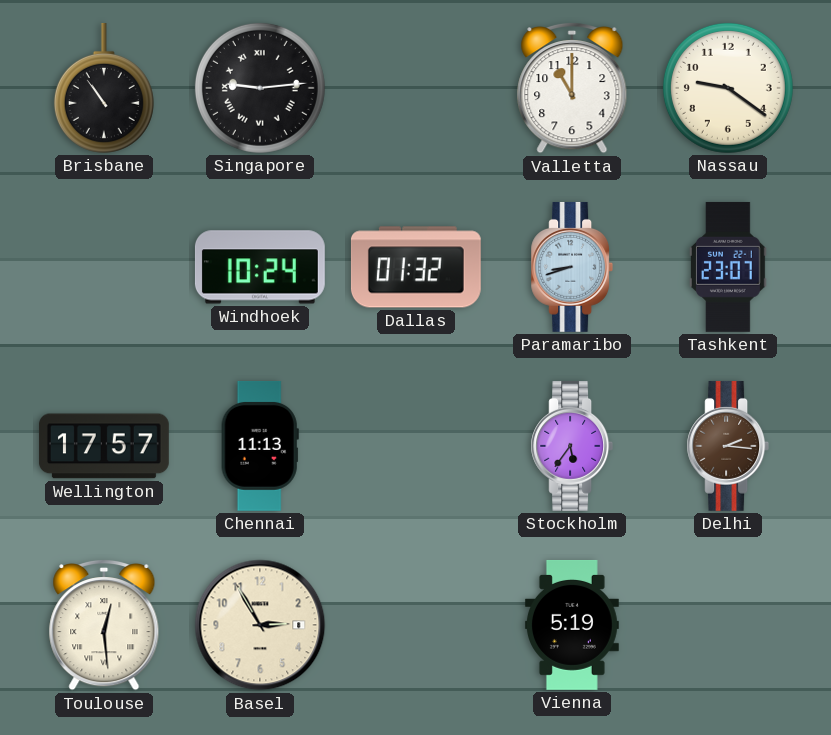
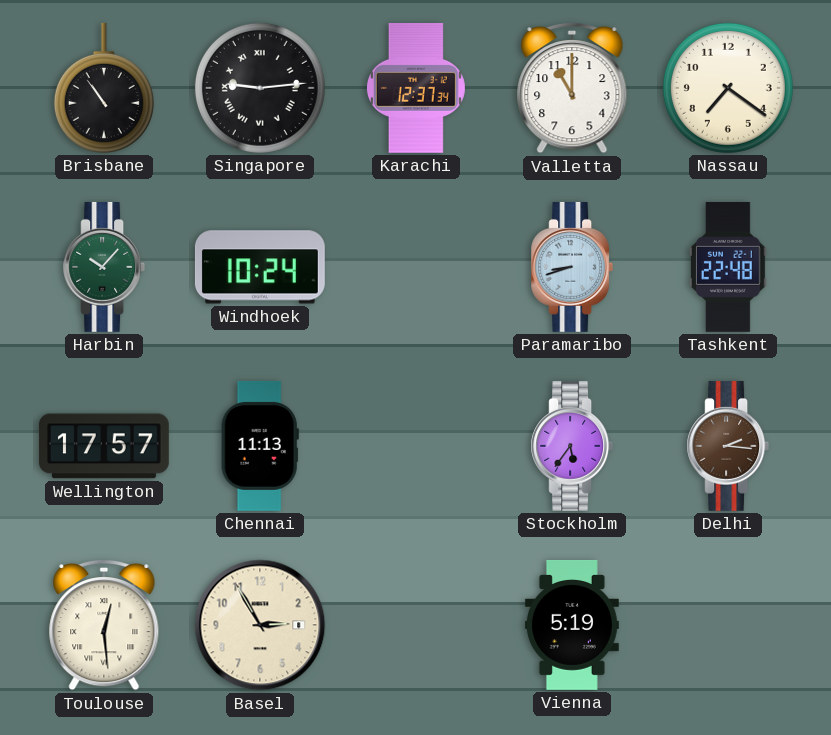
Karachi: none -> 12:37
Nassau: 9:21 -> 7:21
Harbin: none -> 10:07
Dallas: 01:32 -> none
Tashkent: 23:07 -> 22:48
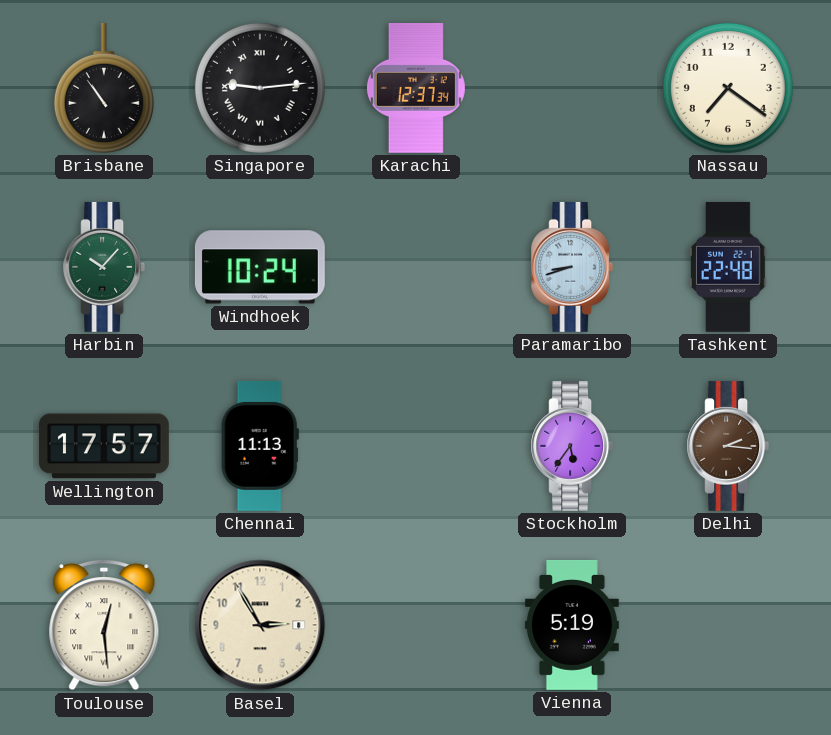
Valletta: 11:00 -> none
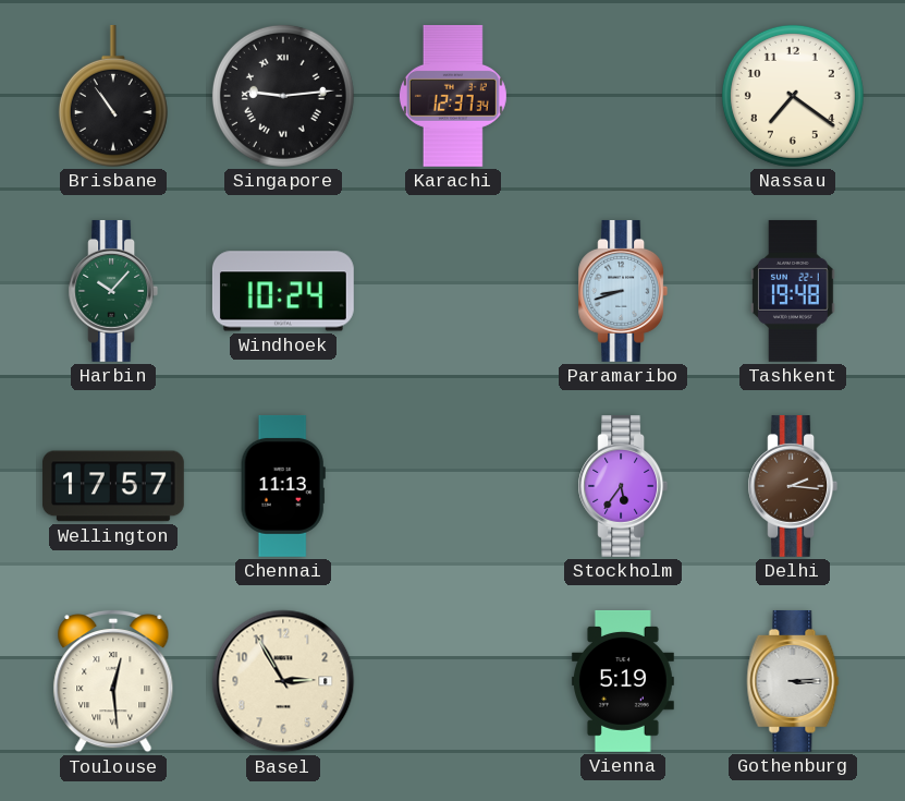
Tashkent: 22:48 -> 19:48
Gothenburg: none -> 3:15
